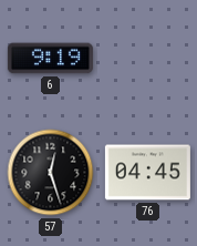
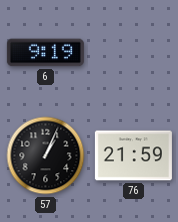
57: 12:27 -> 1:04
76: 04:45 -> 21:59
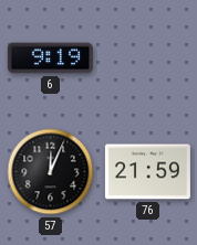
57: 1:04 -> 12:04
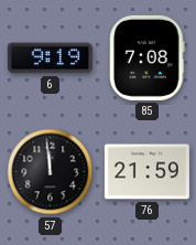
85: none -> 7:08
57: 12:04 -> 11:59
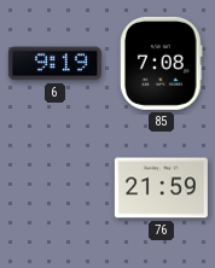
57: 11:59 -> none
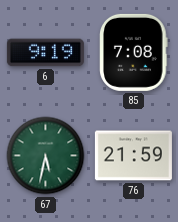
67: none -> 5:32
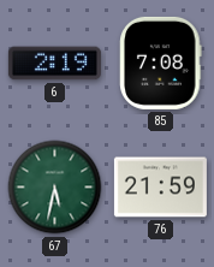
6: 9:19 -> 2:19
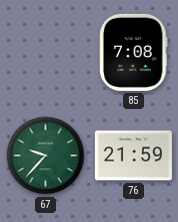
6: 2:19 -> none
67: 5:32 -> 9:37
